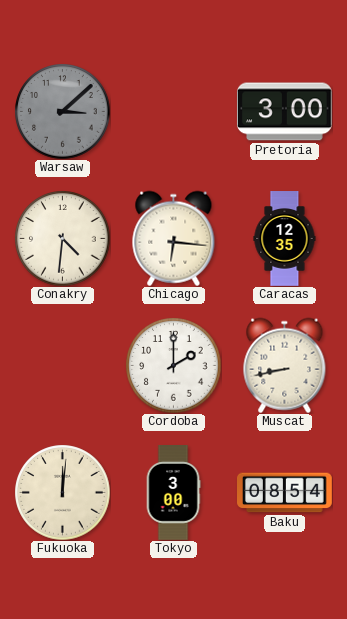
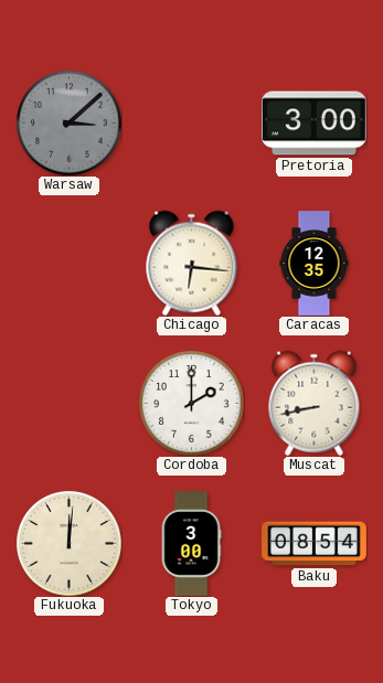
Conakry: 4:31 -> none
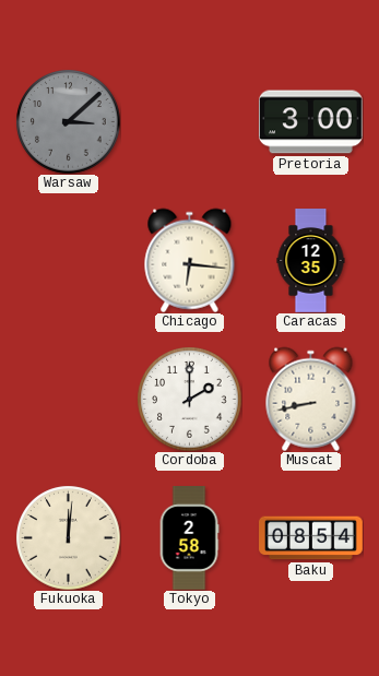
Tokyo: 3:00 -> 2:58
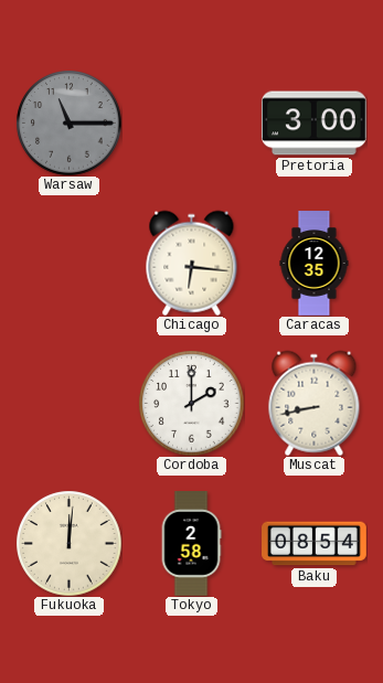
Warsaw: 3:08 -> 11:15
